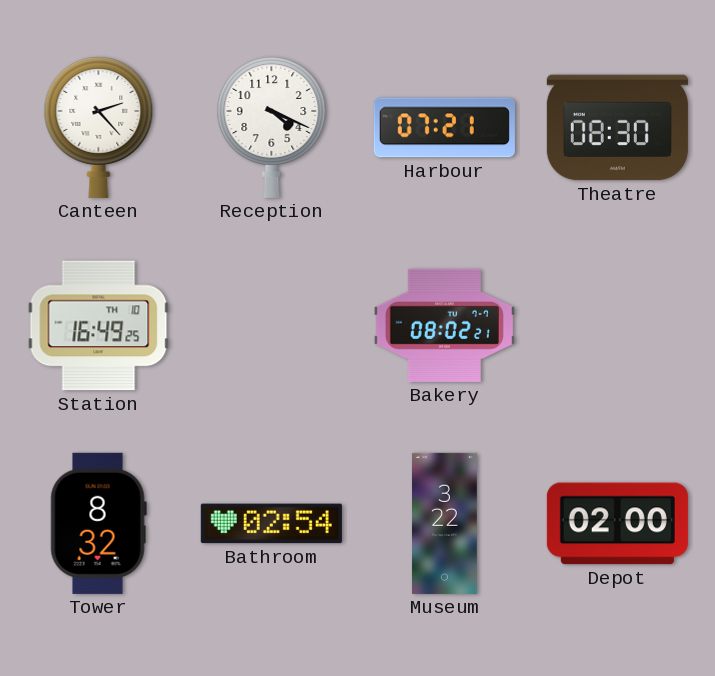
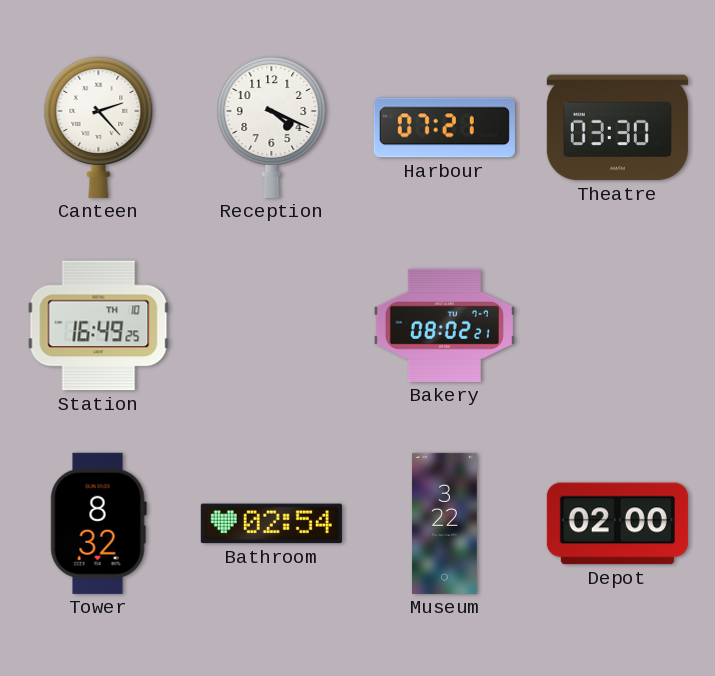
Theatre: 08:30 -> 03:30
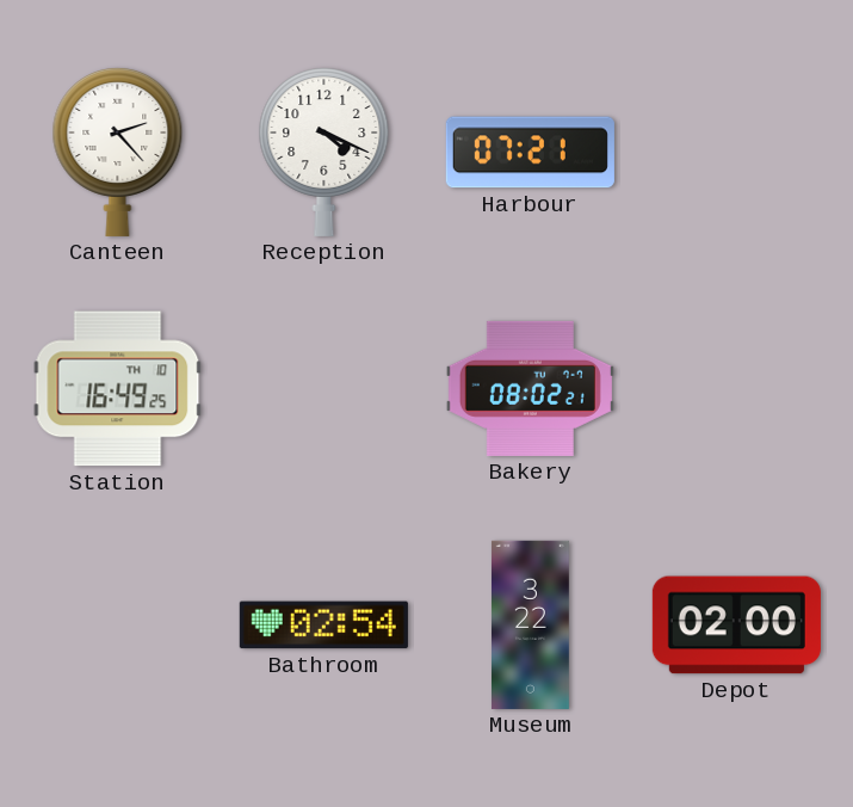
Theatre: 03:30 -> none
Tower: 8:32 -> none
